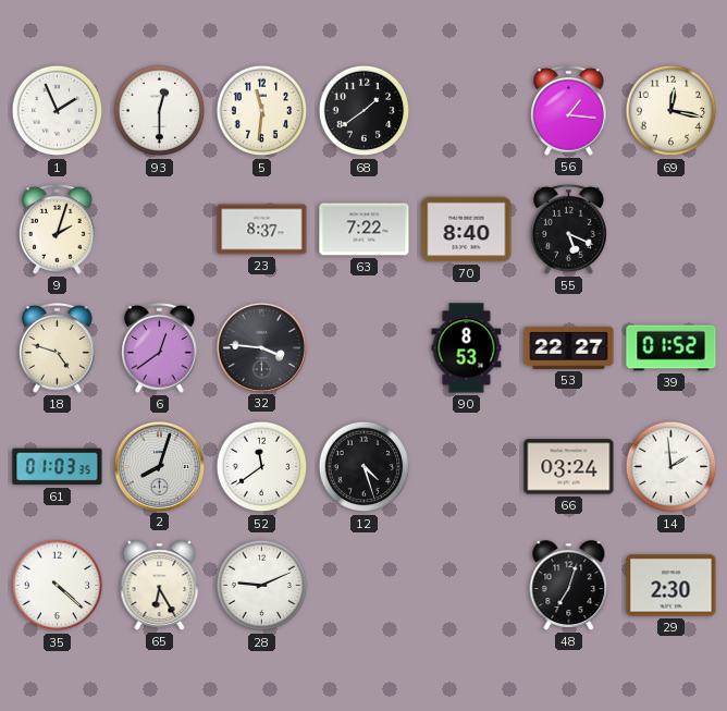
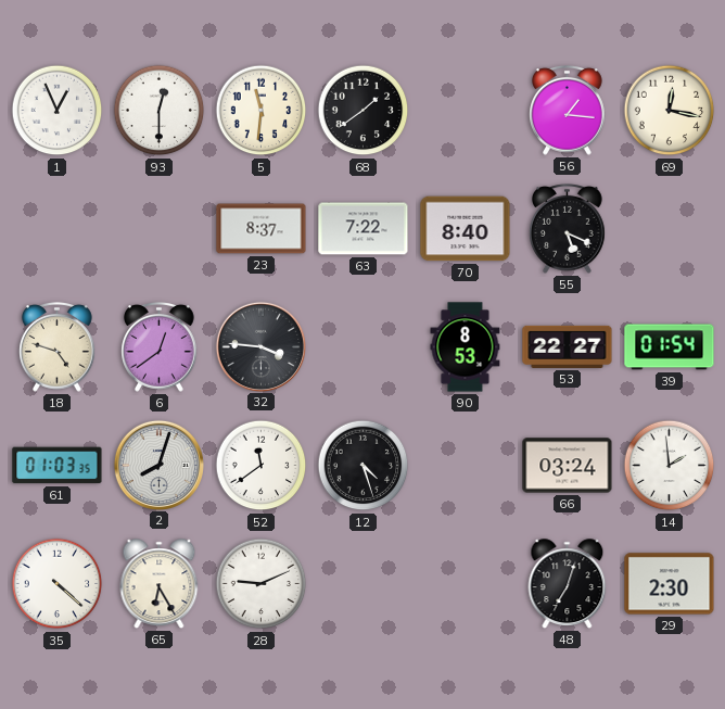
1: 1:56 -> 12:56
9: 2:03 -> none
39: 01:52 -> 01:54
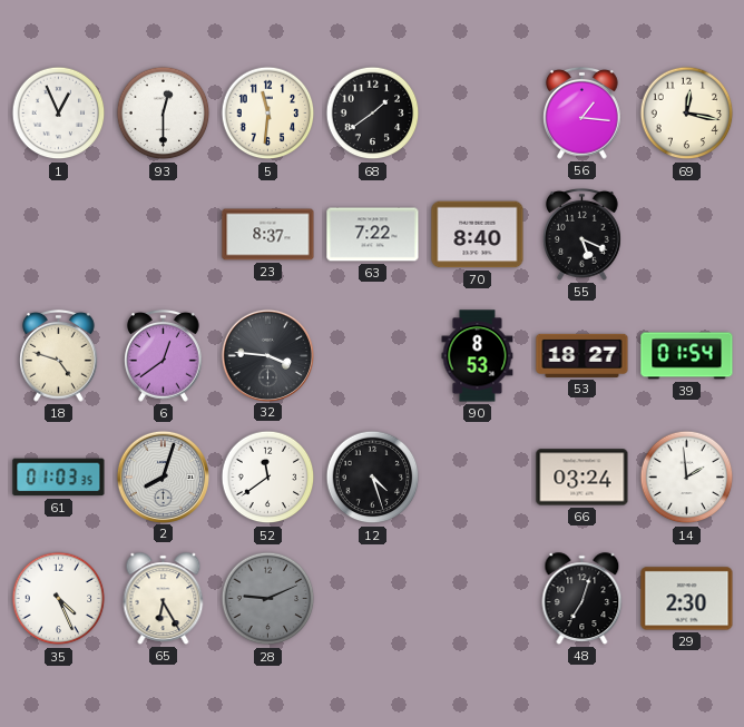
53: 22:27 -> 18:27
35: 4:22 -> 4:26
28 dial: white -> grey
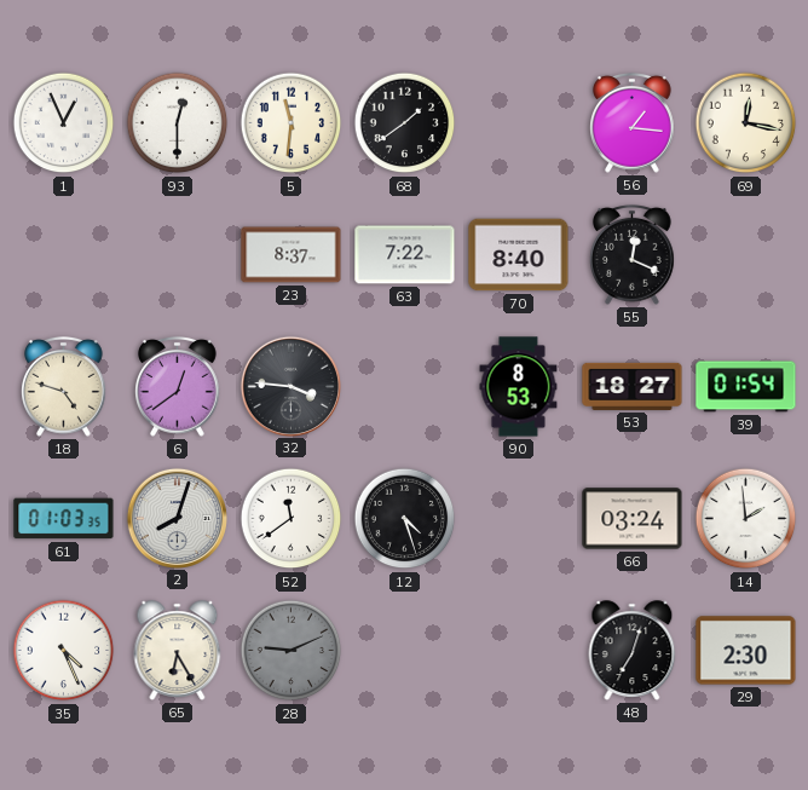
55: 5:19 -> 12:19
